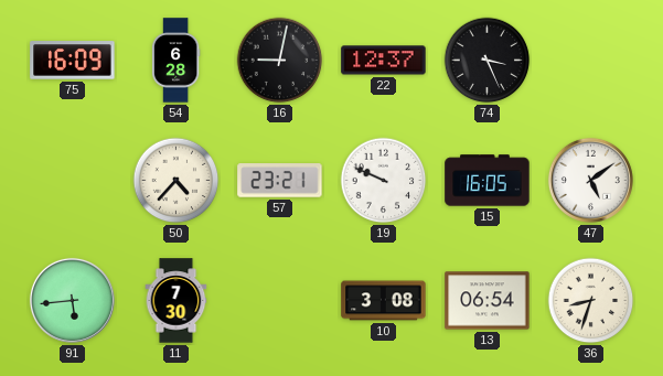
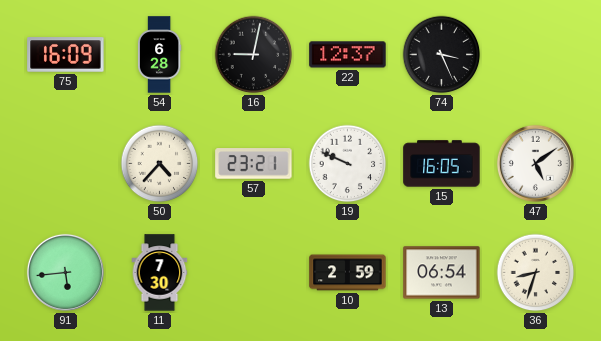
10: 3:08 -> 2:59
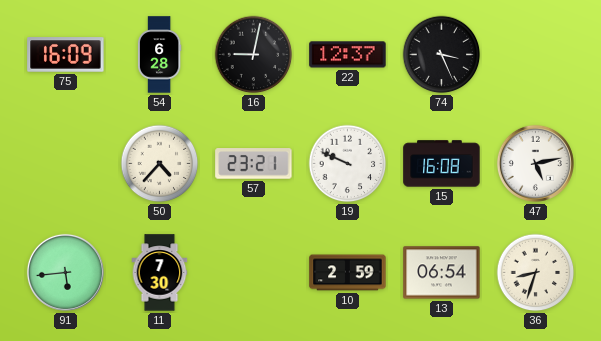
15: 16:05 -> 16:08
47: 5:09 -> 5:13
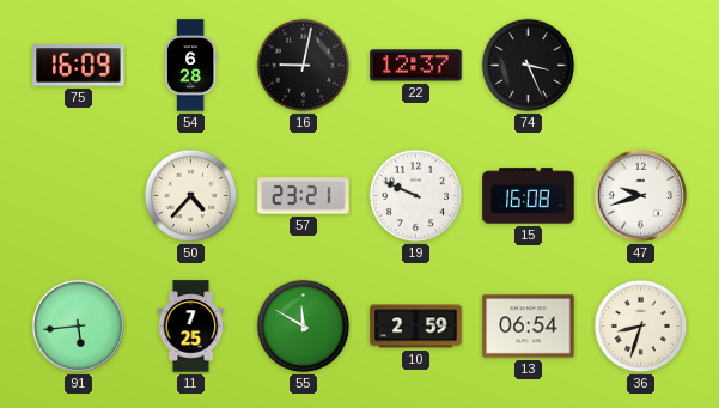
47: 5:13 -> 9:42
11: 7:30 -> 7:25
55: none -> 11:50
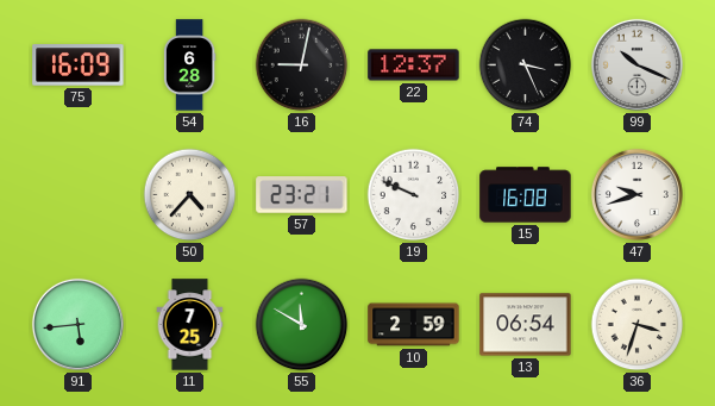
99: none -> 10:19
36: 8:33 -> 3:33
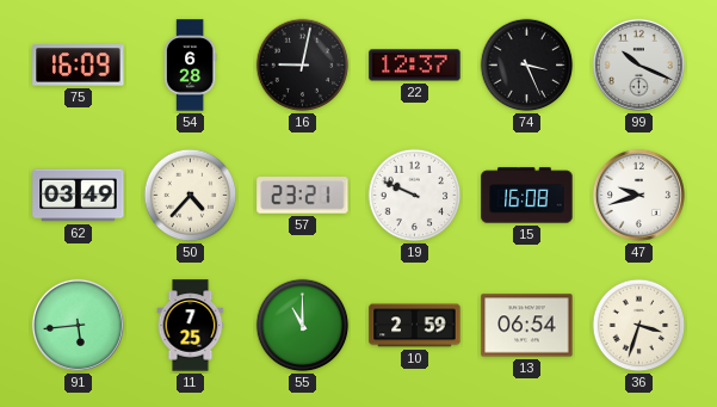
62: none -> 03:49
55: 11:50 -> 11:00
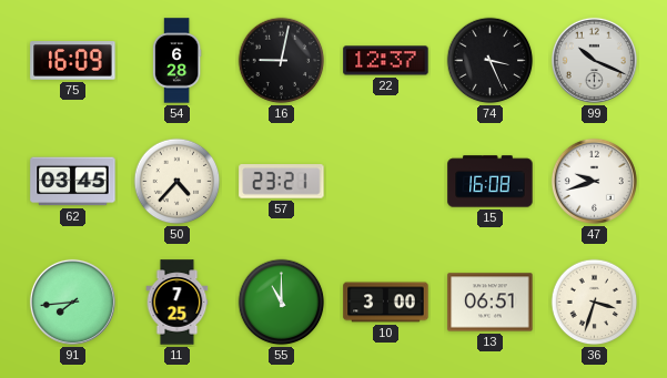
62: 03:49 -> 03:45
19: 9:49 -> none
91: 5:44 -> 7:44
10: 2:59 -> 3:00
13: 06:54 -> 06:51
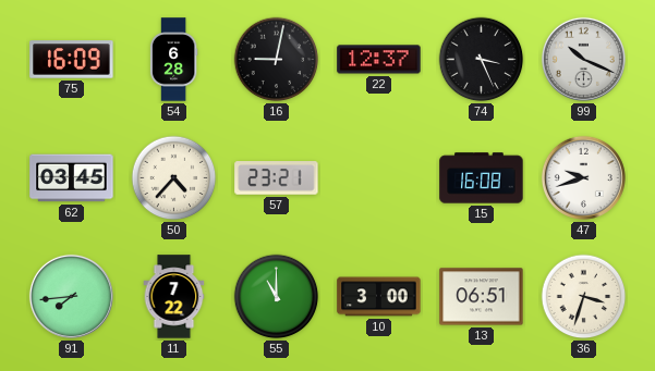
11: 7:25 -> 7:22
